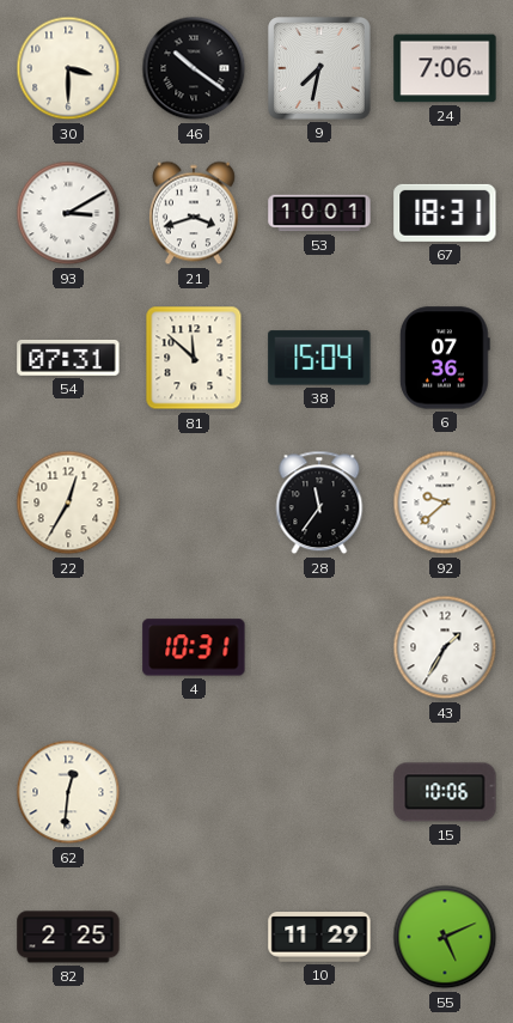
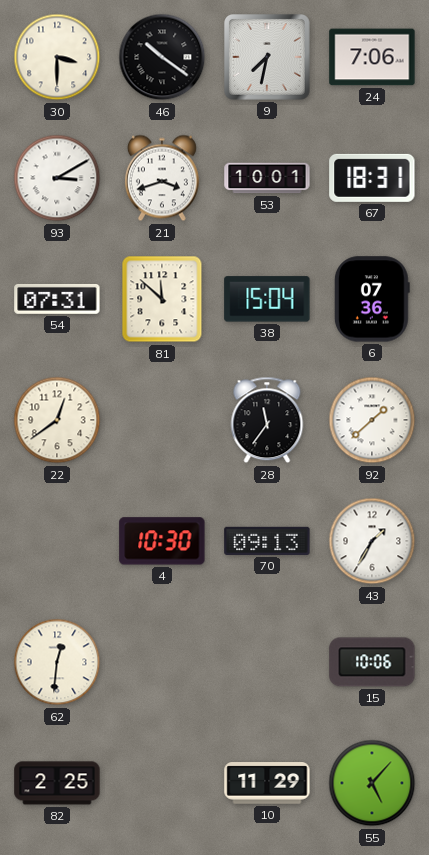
22: 12:35 -> 12:39
92: 9:38 -> 1:38
4: 10:31 -> 10:30
70: none -> 09:13
55: 5:11 -> 5:07
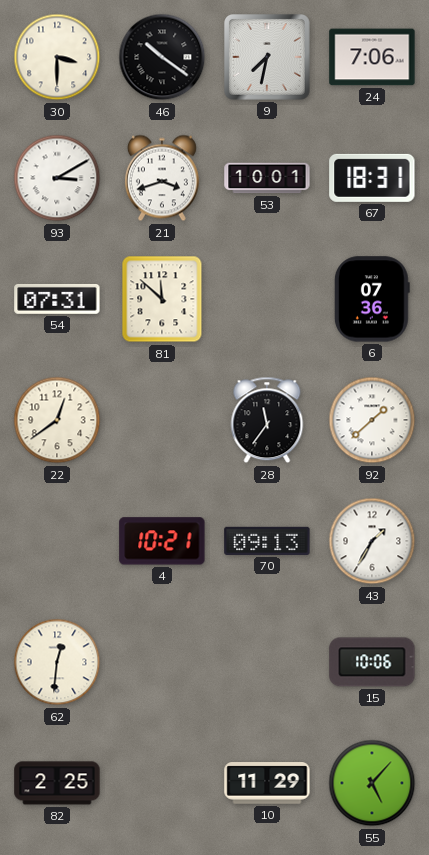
38: 15:04 -> none
4: 10:30 -> 10:21
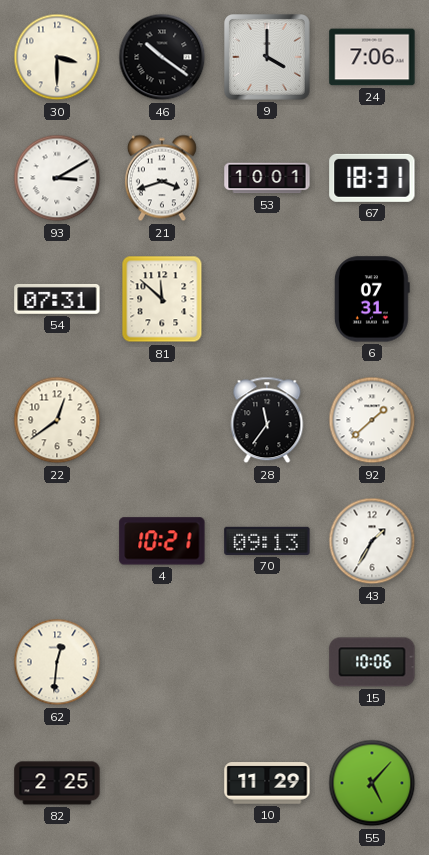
9: 7:32 -> 4:00
6: 07:36 -> 07:31
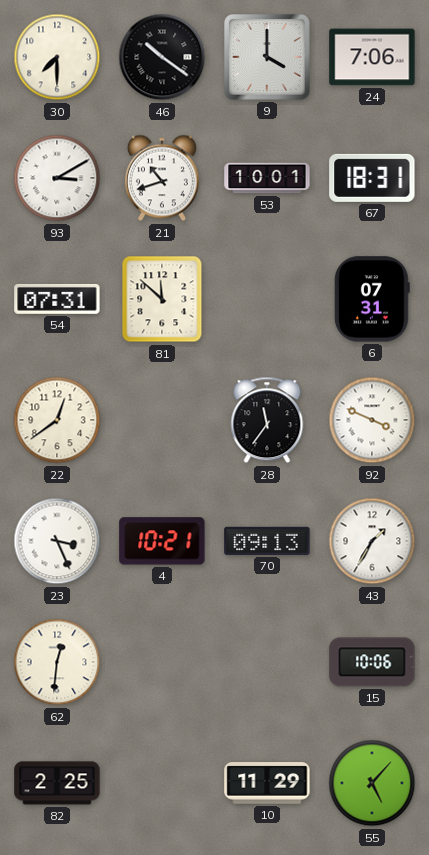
30: 3:30 -> 7:30
21: 3:42 -> 10:42
92: 1:38 -> 3:49
23: none -> 3:26
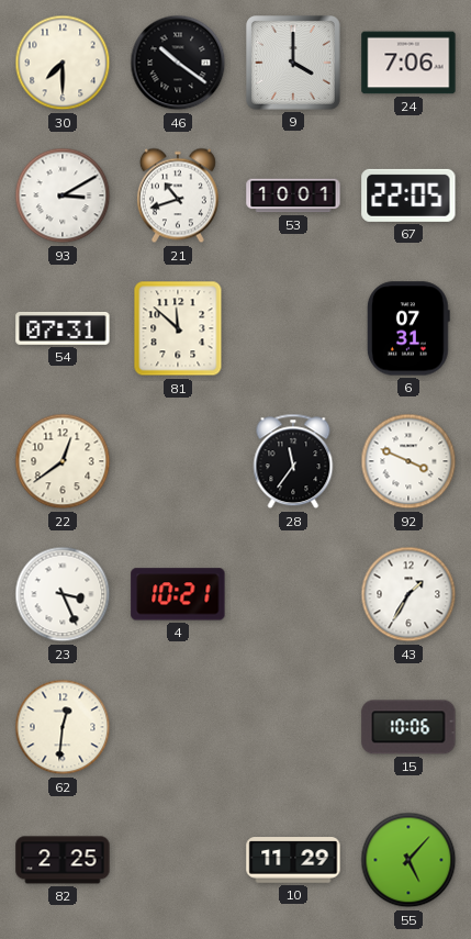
67: 18:31 -> 22:05
70: 09:13 -> none
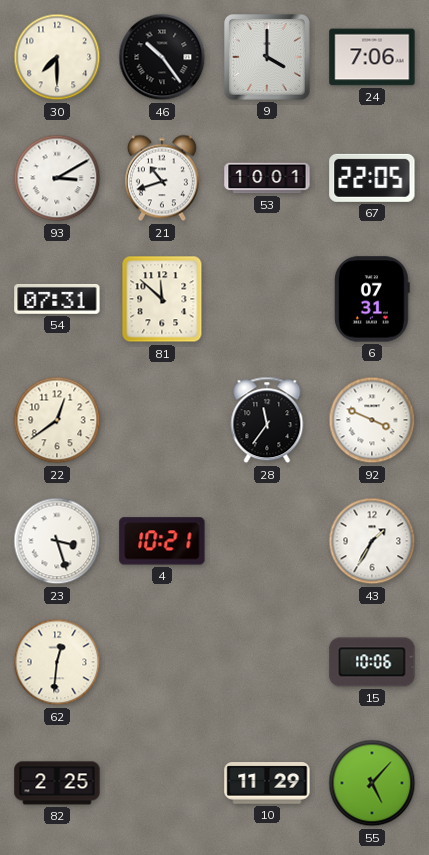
46: 10:21 -> 10:24
23: 3:26 -> 3:27
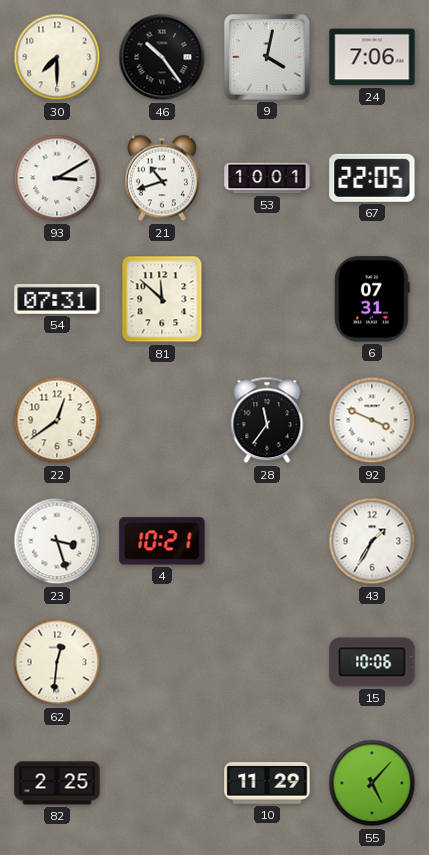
9: 4:00 -> 4:02
